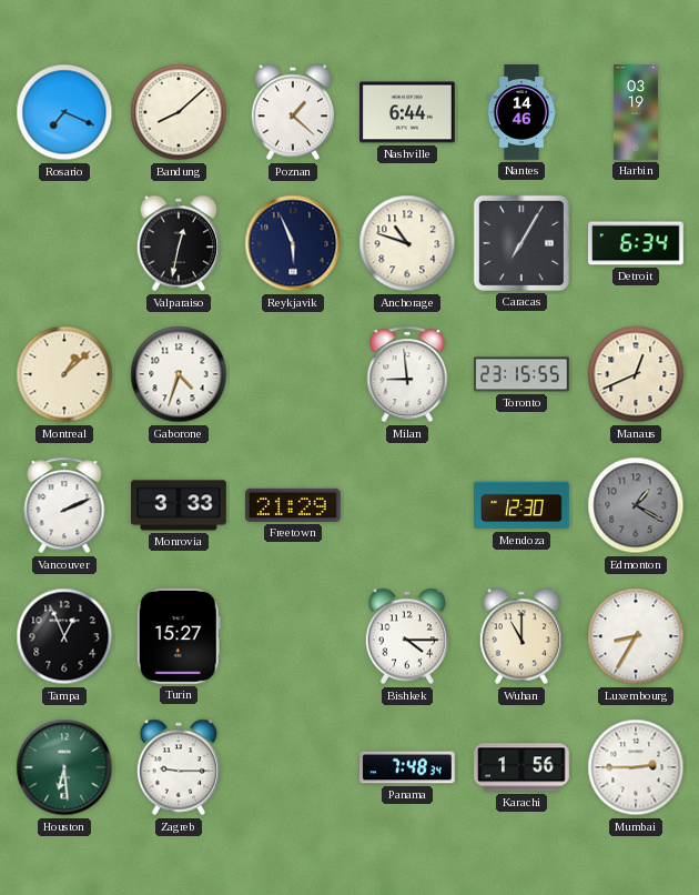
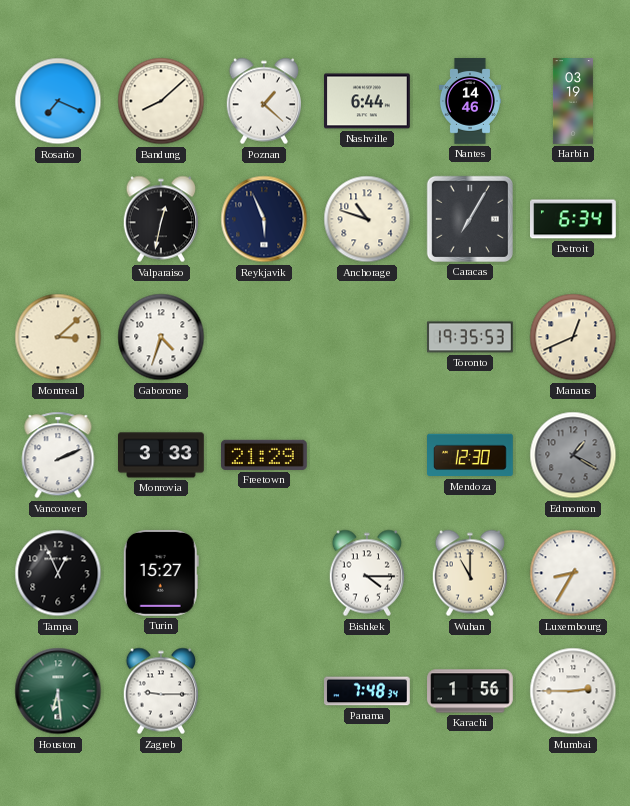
Montreal: 1:08 -> 3:08
Milan: 8:59 -> none
Toronto: 23:15 -> 19:35
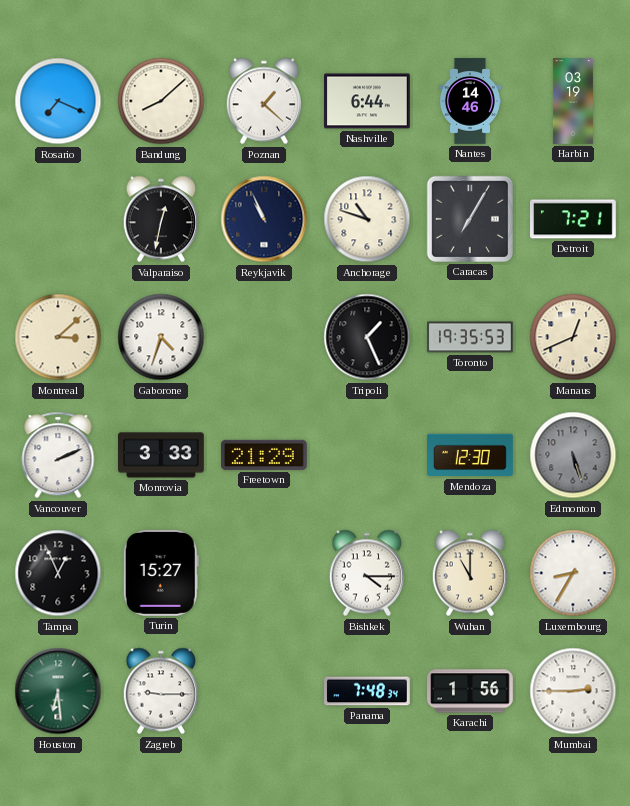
Reykjavik: 5:56 -> 10:56
Detroit: 6:34 -> 7:21
Tripoli: none -> 1:26
Edmonton: 1:20 -> 5:27
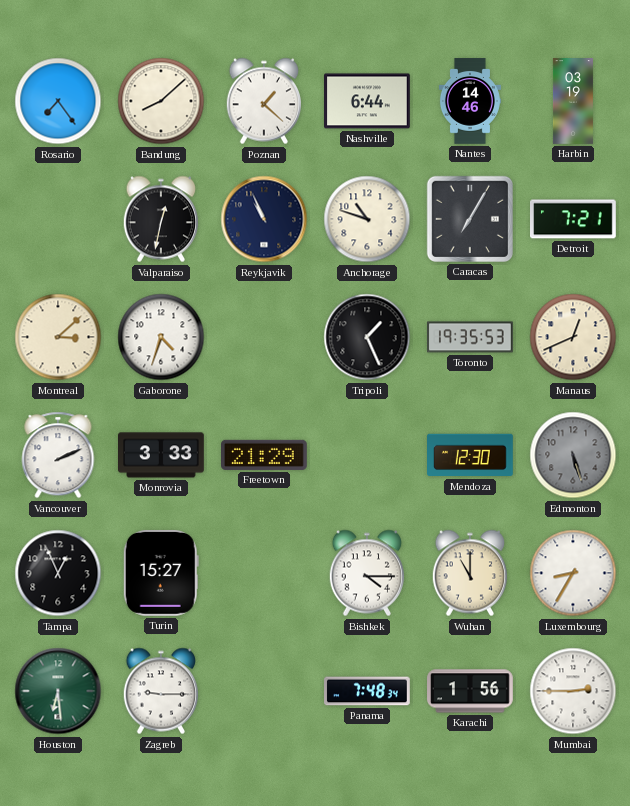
Rosario: 7:19 -> 7:24
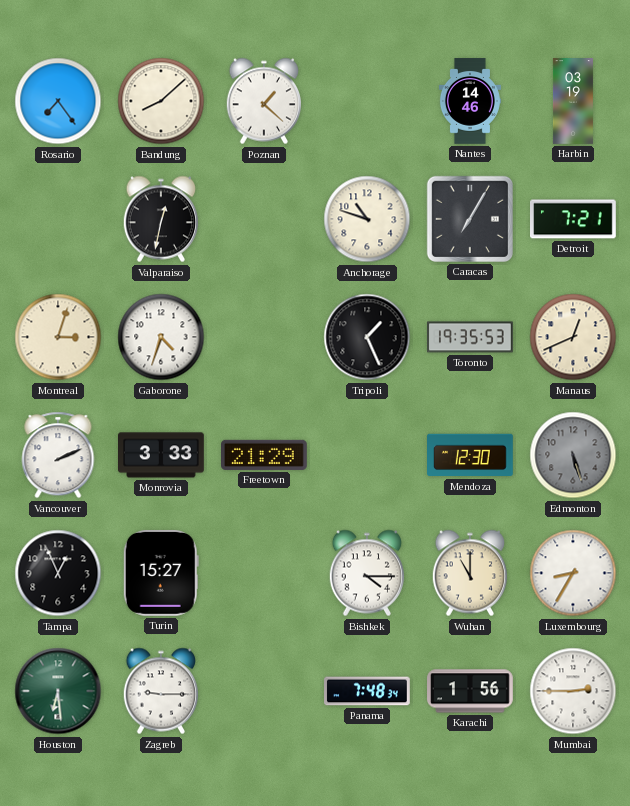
Nashville: 6:44 -> none
Reykjavik: 10:56 -> none
Montreal: 3:08 -> 3:03
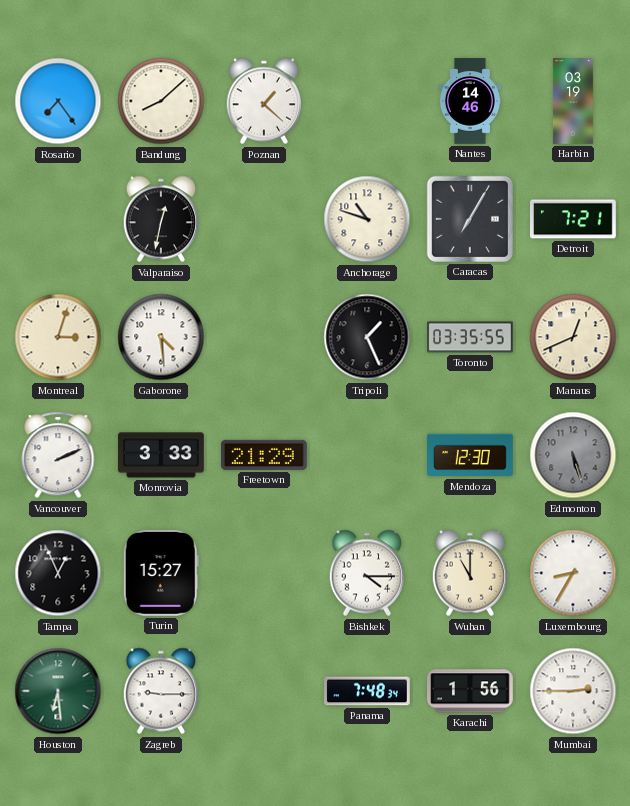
Gaborone: 4:33 -> 4:29
Toronto: 19:35 -> 03:35
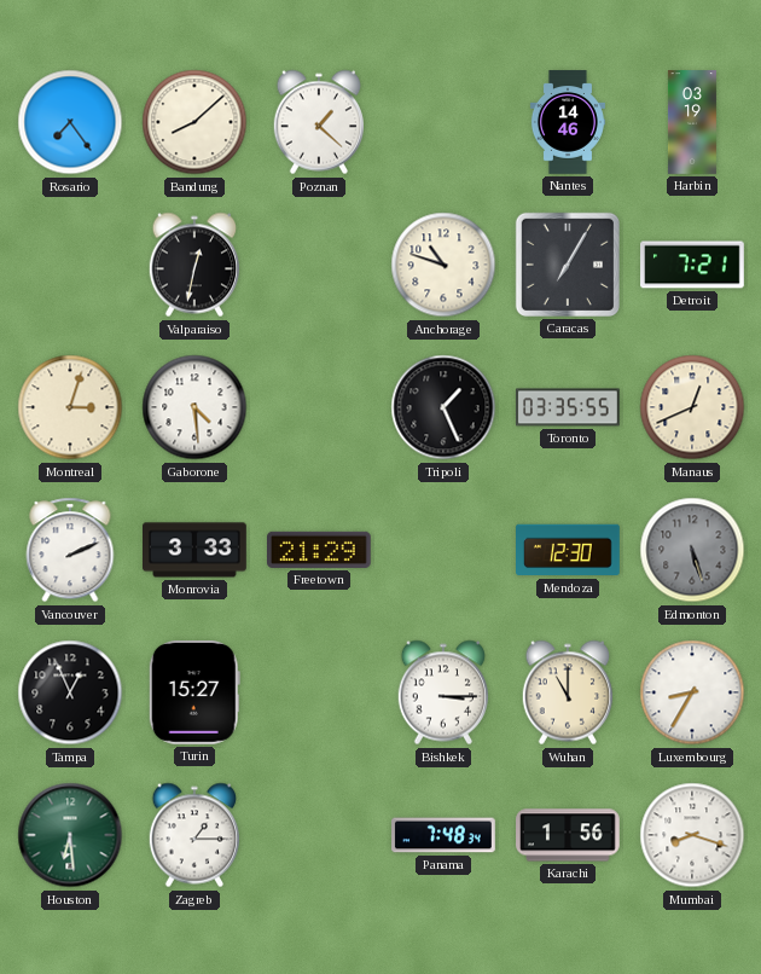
Bishkek: 4:15 -> 3:15
Zagreb: 9:15 -> 1:15
Mumbai: 2:45 -> 8:18
